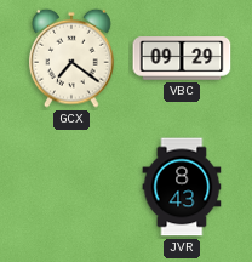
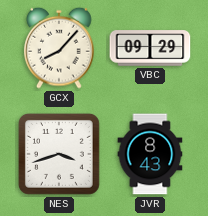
GCX: 7:21 -> 8:07
NES: none -> 3:42
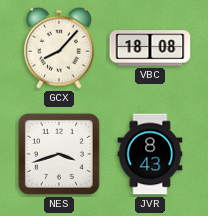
VBC: 09:29 -> 18:08
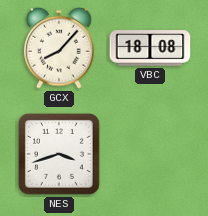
JVR: 8:43 -> none
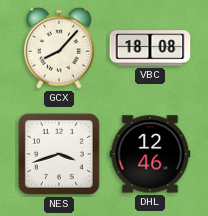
DHL: none -> 12:46
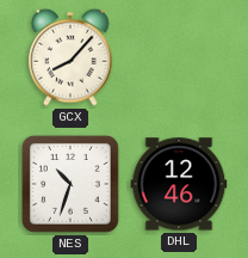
VBC: 18:08 -> none
NES: 3:42 -> 10:33
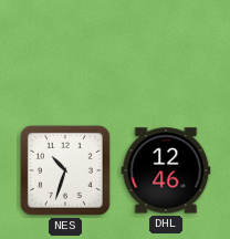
GCX: 8:07 -> none
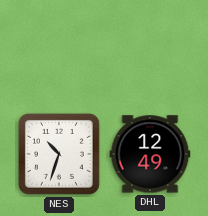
DHL: 12:46 -> 12:49
